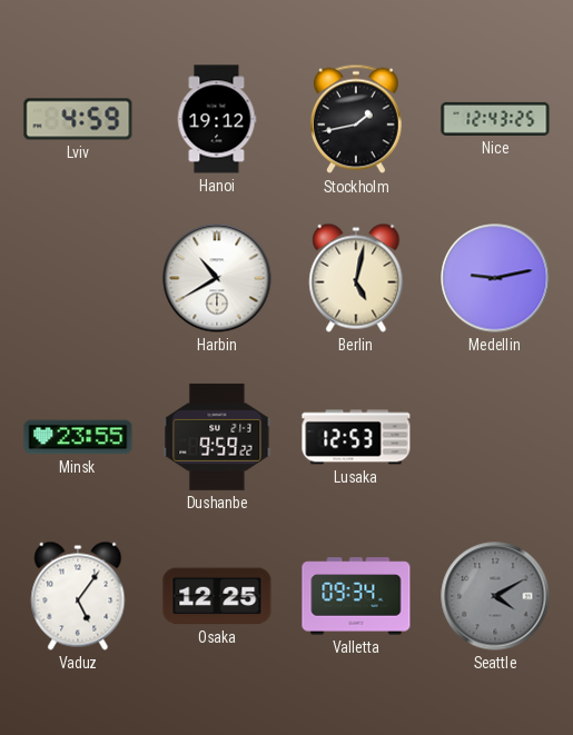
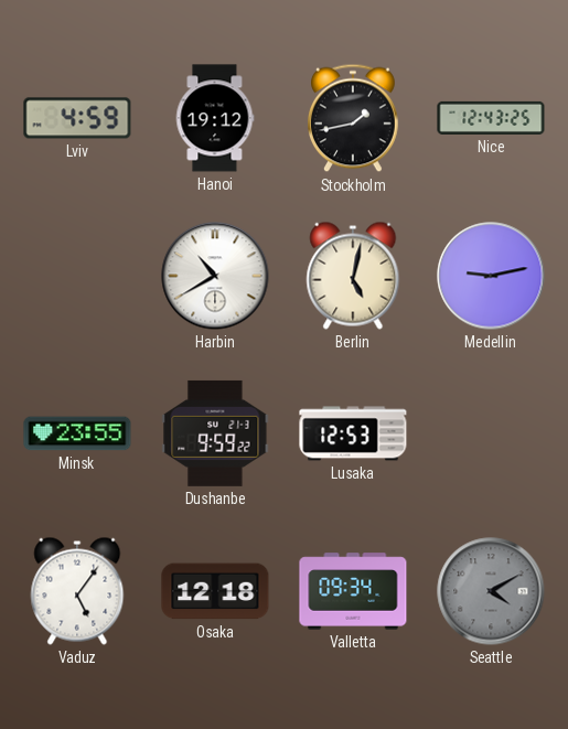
Osaka: 12:25 -> 12:18
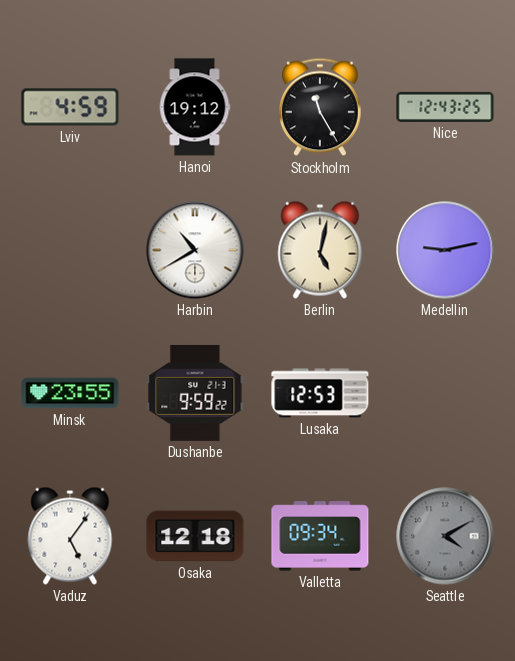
Stockholm: 1:43 -> 11:25
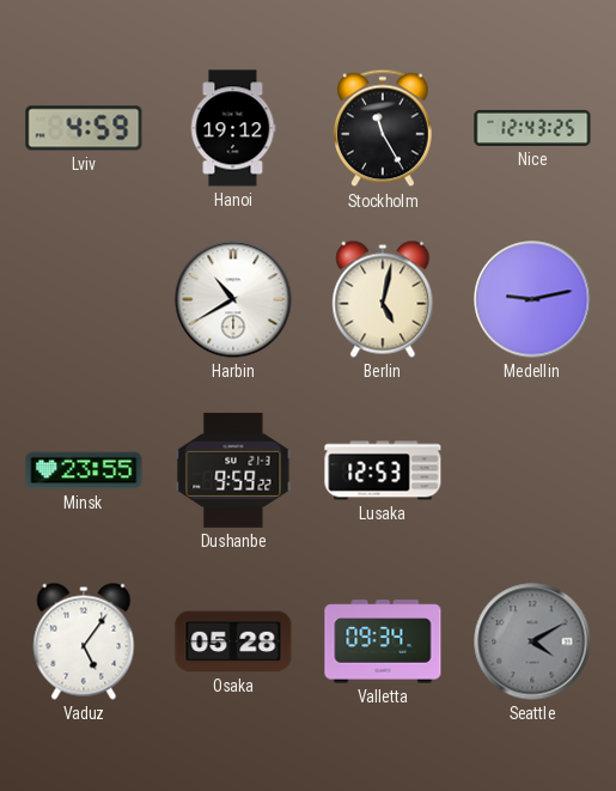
Osaka: 12:18 -> 05:28
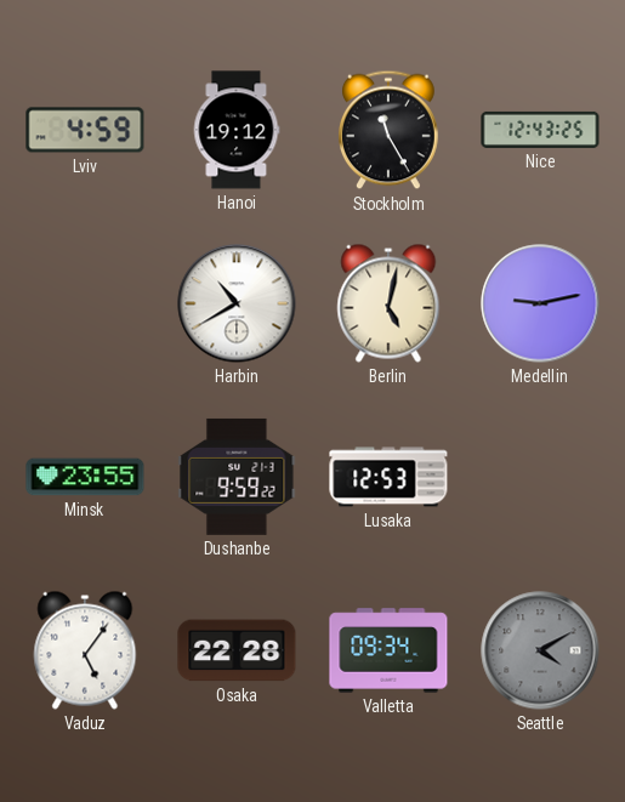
Osaka: 05:28 -> 22:28
